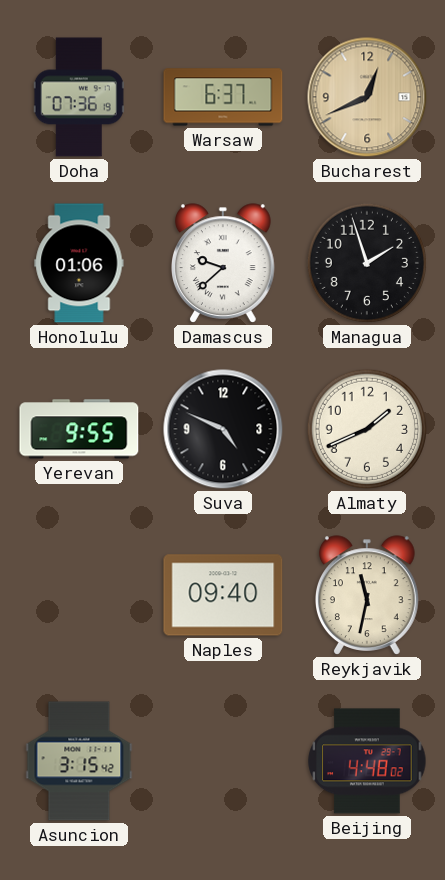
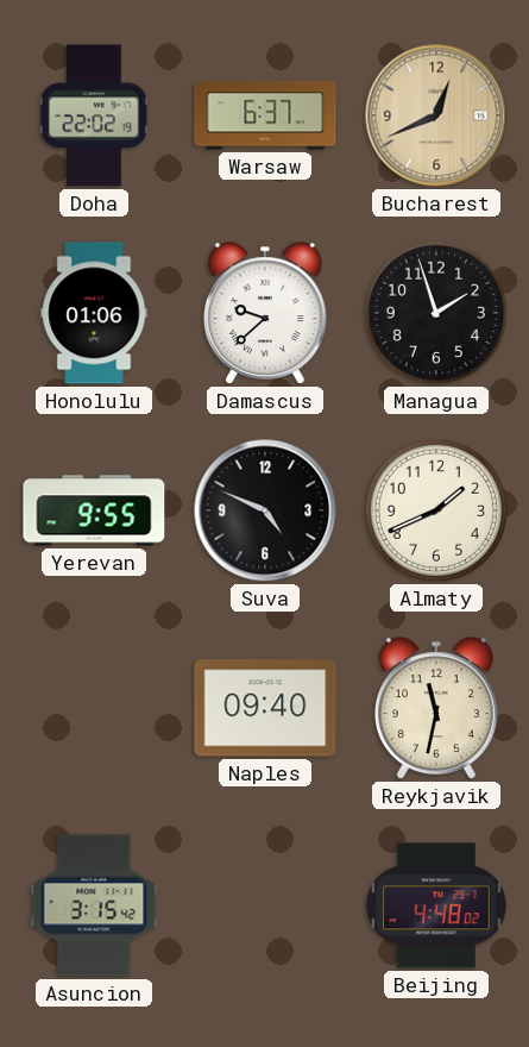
Doha: 07:36 -> 22:02
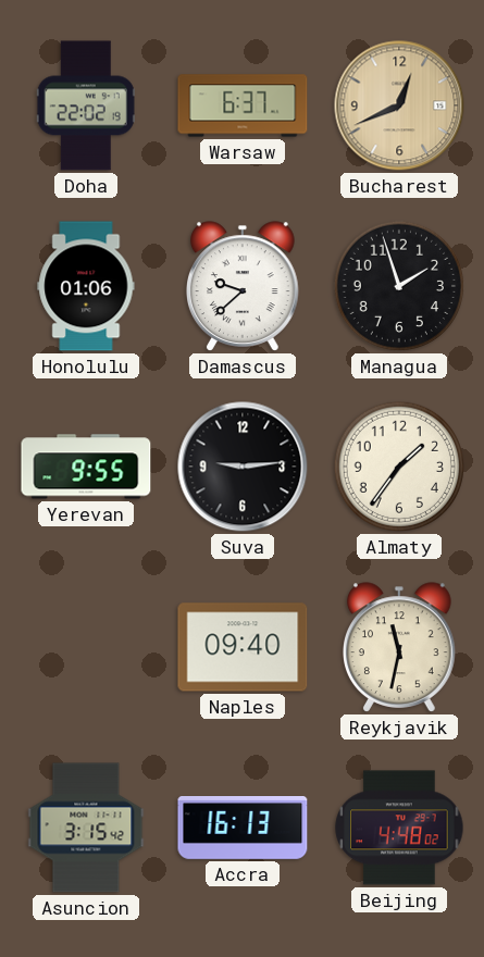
Suva: 4:49 -> 9:14
Almaty: 1:41 -> 1:36
Accra: none -> 16:13
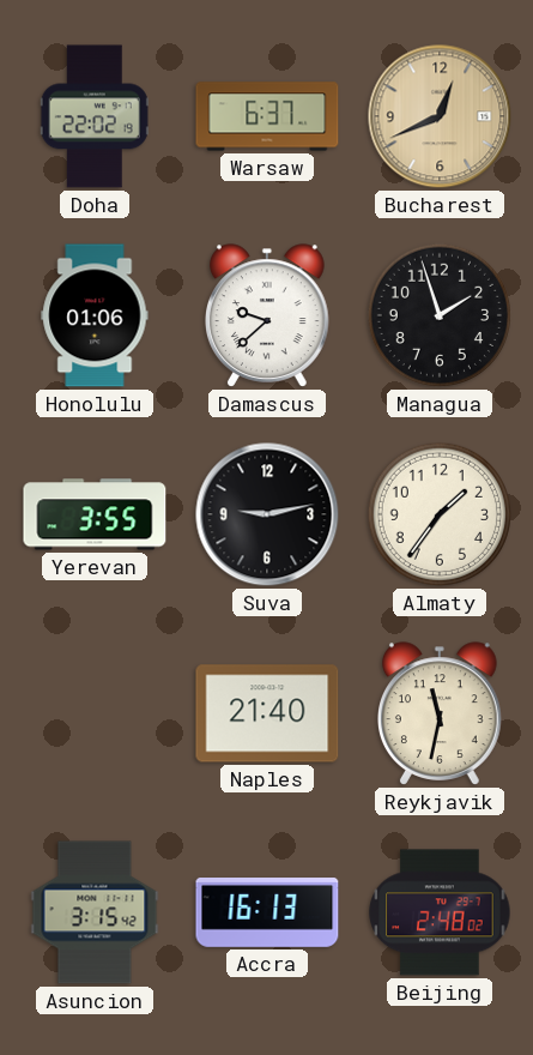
Yerevan: 9:55 -> 3:55
Suva: 9:14 -> 9:13
Naples: 09:40 -> 21:40
Beijing: 4:48 -> 2:48
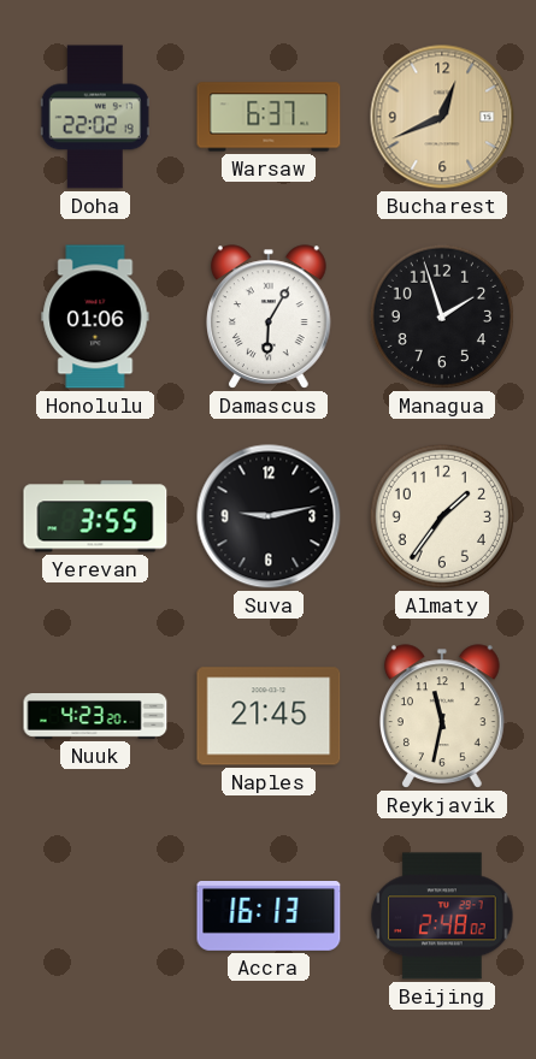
Damascus: 9:38 -> 6:05
Nuuk: none -> 4:23
Naples: 21:40 -> 21:45
Asuncion: 3:15 -> none
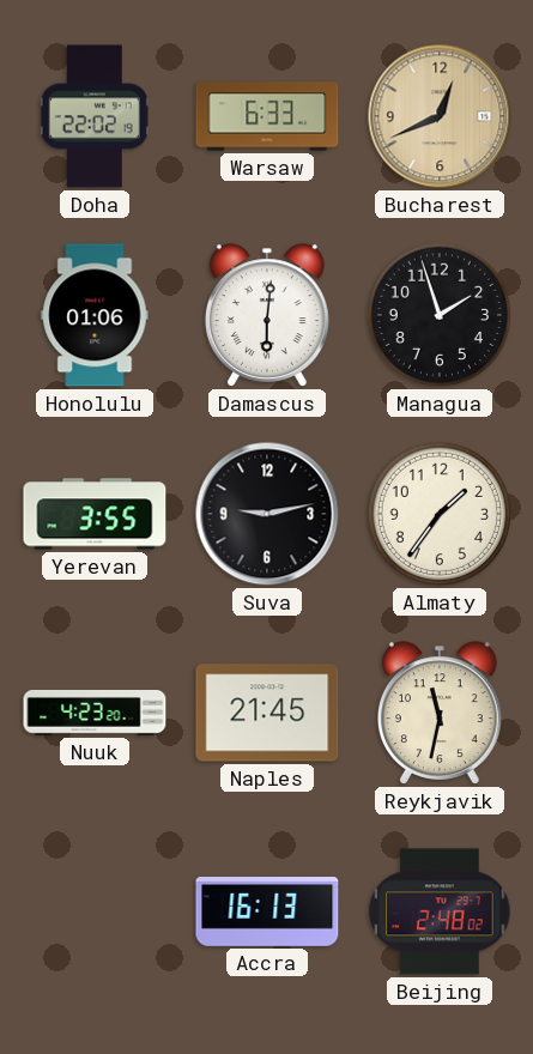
Warsaw: 6:37 -> 6:33
Damascus: 6:05 -> 6:01
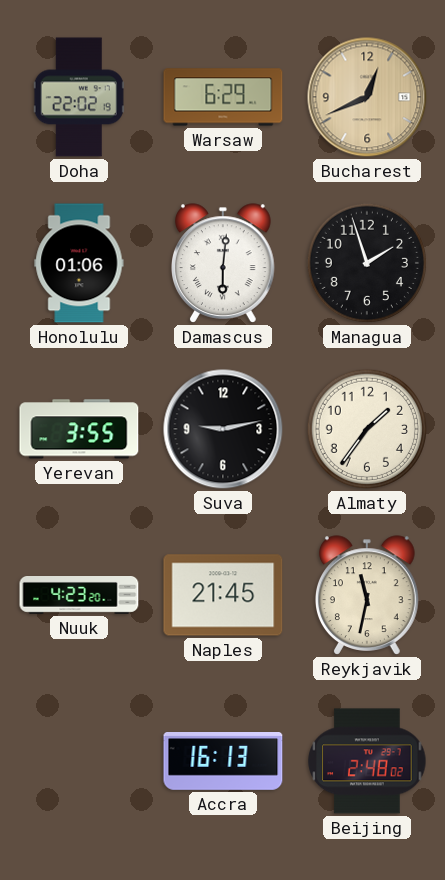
Warsaw: 6:33 -> 6:29
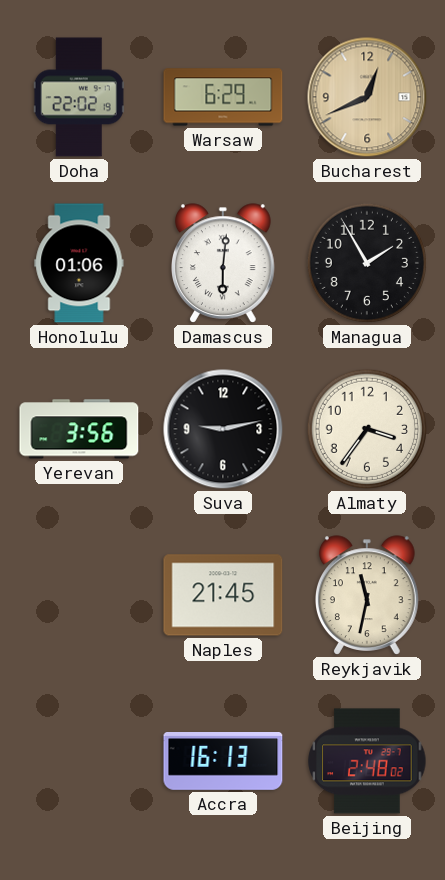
Managua: 1:57 -> 1:55
Yerevan: 3:55 -> 3:56
Almaty: 1:36 -> 3:36
Nuuk: 4:23 -> none
